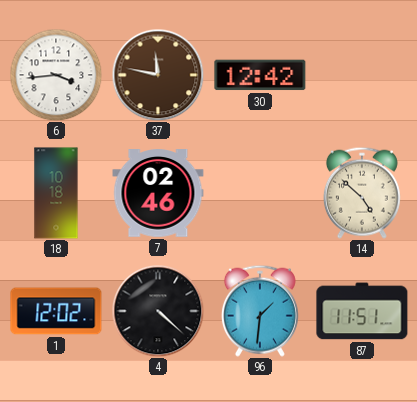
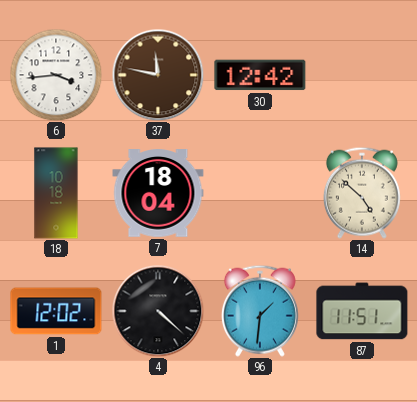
7: 02:46 -> 18:04
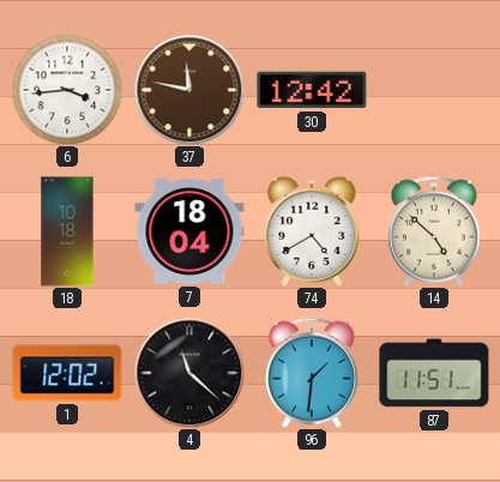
74: none -> 4:40
4: 4:22 -> 11:22
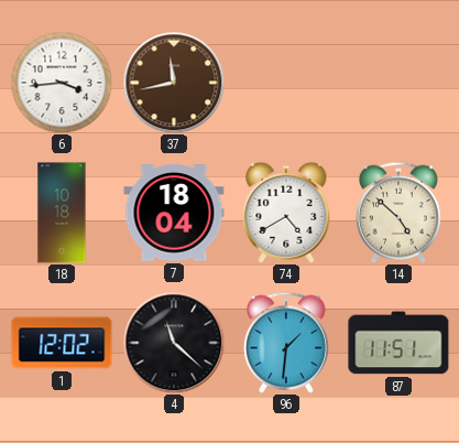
37: 11:47 -> 11:43
30: 12:42 -> none
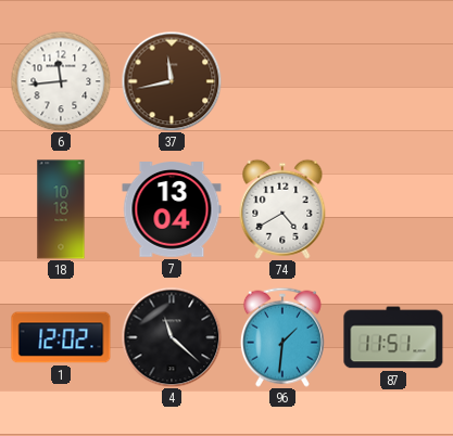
6: 3:44 -> 11:44
7: 18:04 -> 13:04
14: 4:52 -> none
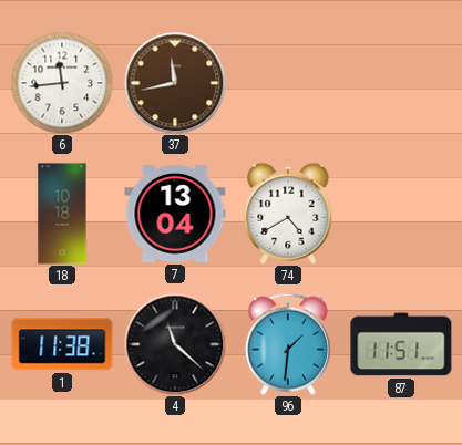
1: 12:02 -> 11:38
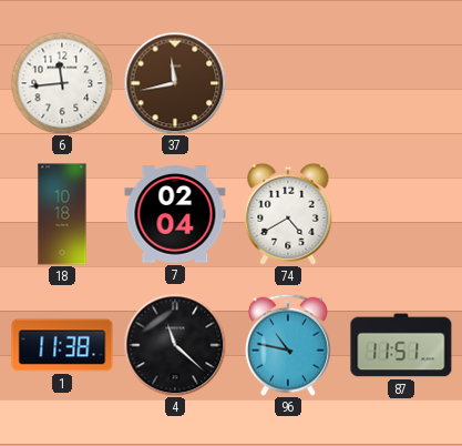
7: 13:04 -> 02:04
96: 1:31 -> 10:47
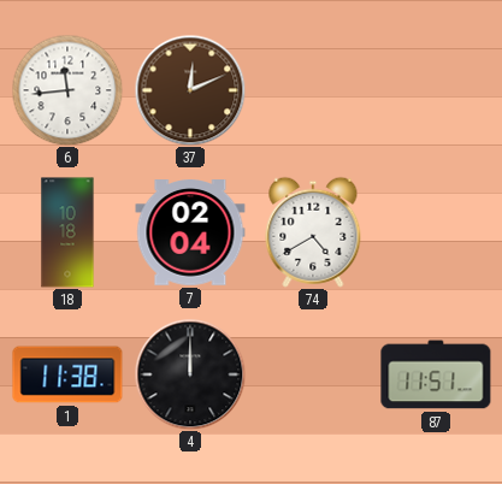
37: 11:43 -> 12:11
4: 11:22 -> 12:00
96: 10:47 -> none
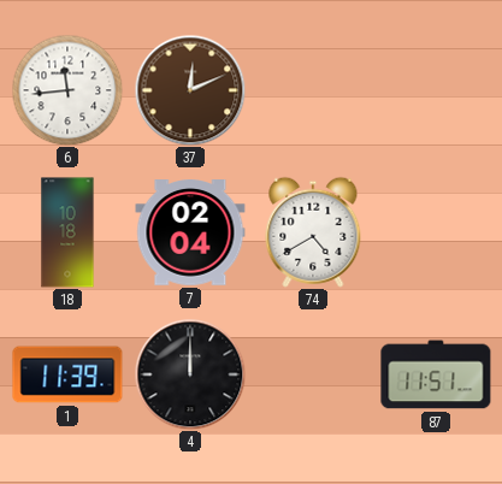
1: 11:38 -> 11:39
